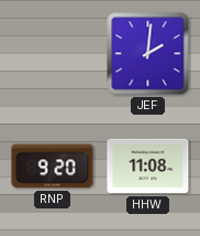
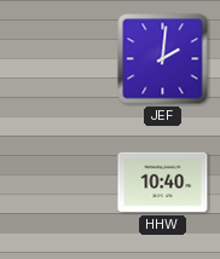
RNP: 9:20 -> none
HHW: 11:08 -> 10:40
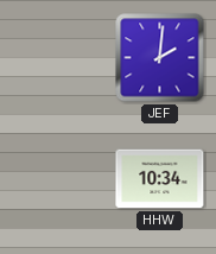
HHW: 10:40 -> 10:34
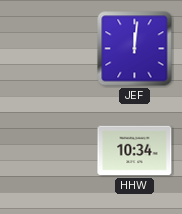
JEF: 2:01 -> 12:01
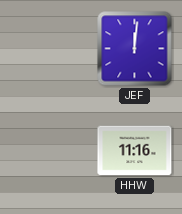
HHW: 10:34 -> 11:16
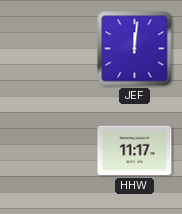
HHW: 11:16 -> 11:17
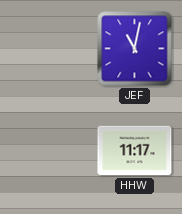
JEF: 12:01 -> 11:02
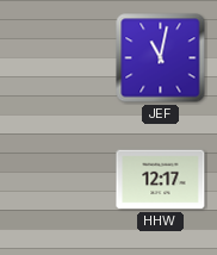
HHW: 11:17 -> 12:17
